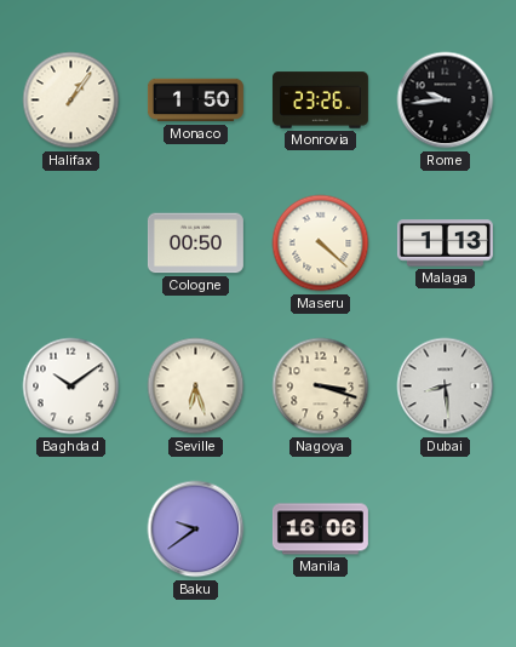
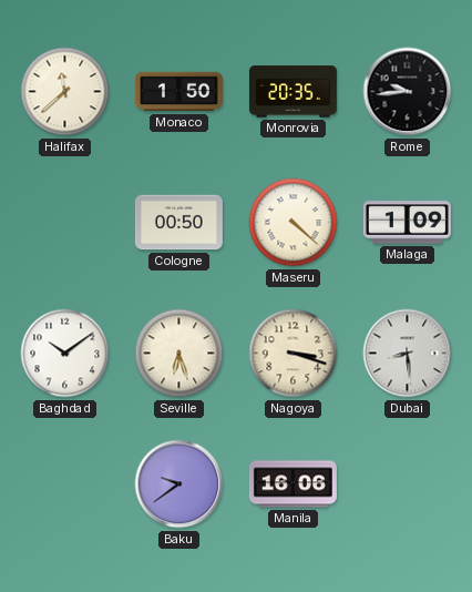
Halifax: 1:06 -> 11:38
Monrovia: 23:26 -> 20:35
Malaga: 1:13 -> 1:09
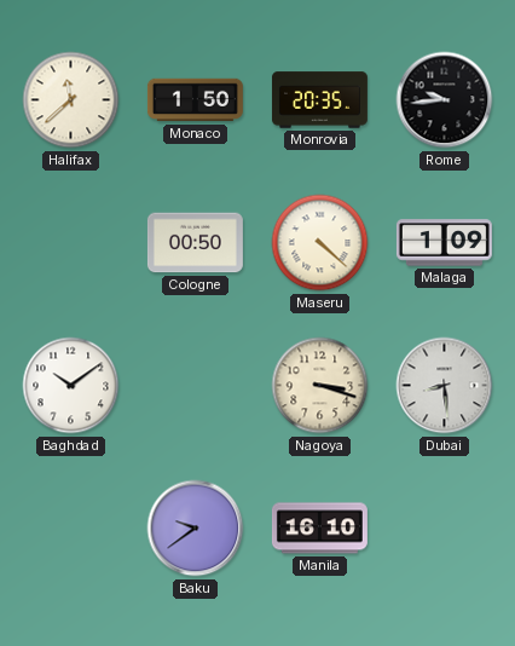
Seville: 6:27 -> none
Manila: 16:06 -> 16:10
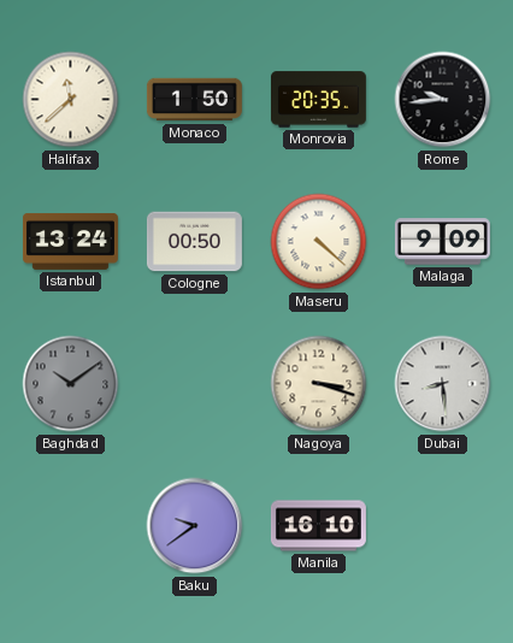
Istanbul: none -> 13:24
Malaga: 1:09 -> 9:09
Baghdad dial: white -> grey
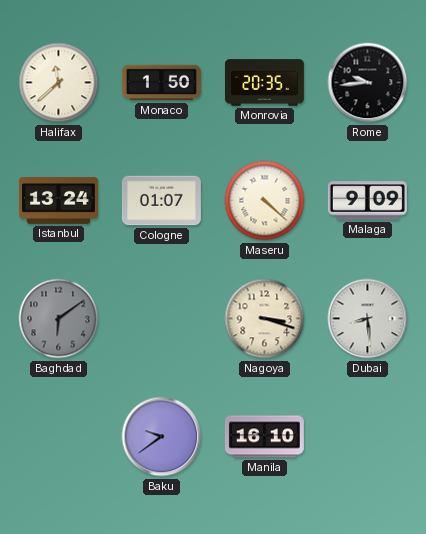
Cologne: 00:50 -> 01:07
Baghdad: 10:09 -> 6:09
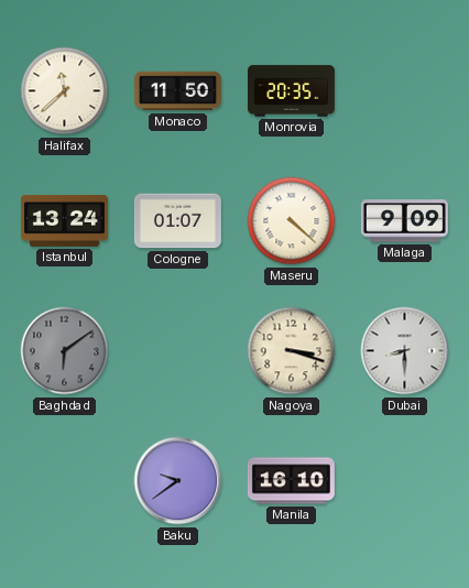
Monaco: 1:50 -> 11:50
Rome: 9:44 -> none
Dubai: 8:29 -> 8:30
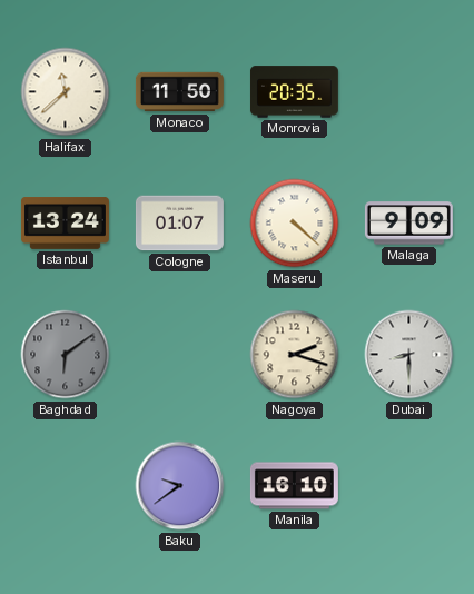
Nagoya: 3:18 -> 2:18
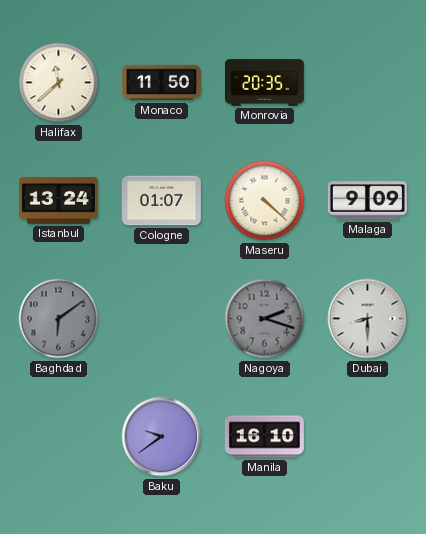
Nagoya dial: cream -> grey
